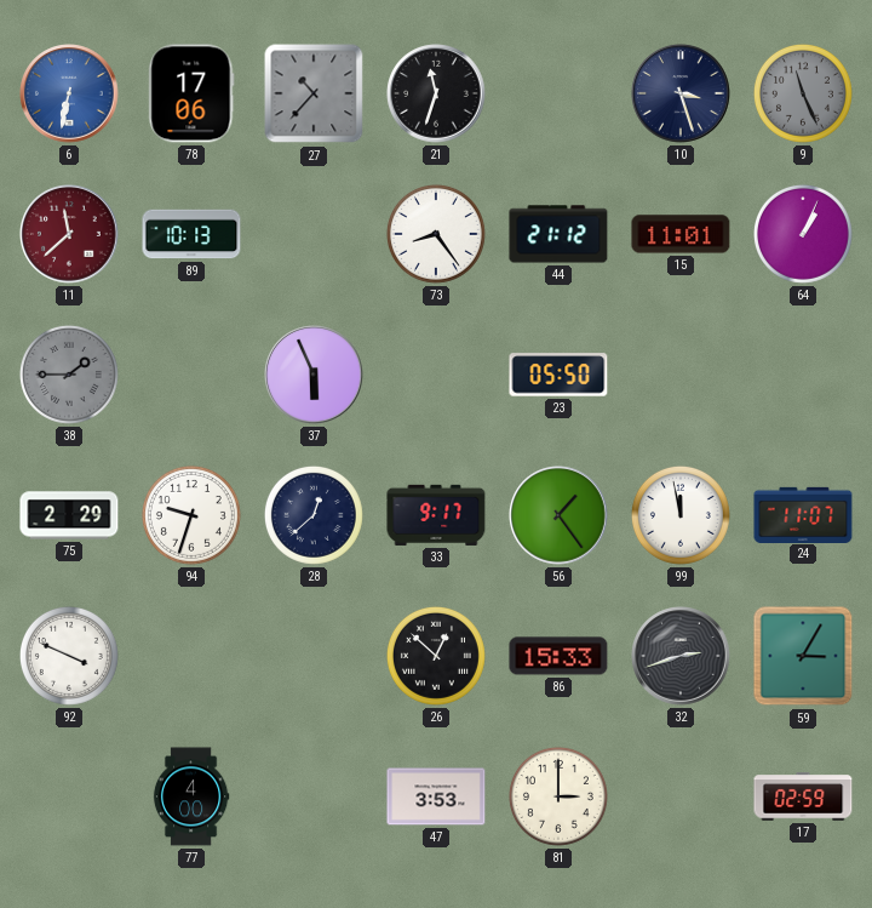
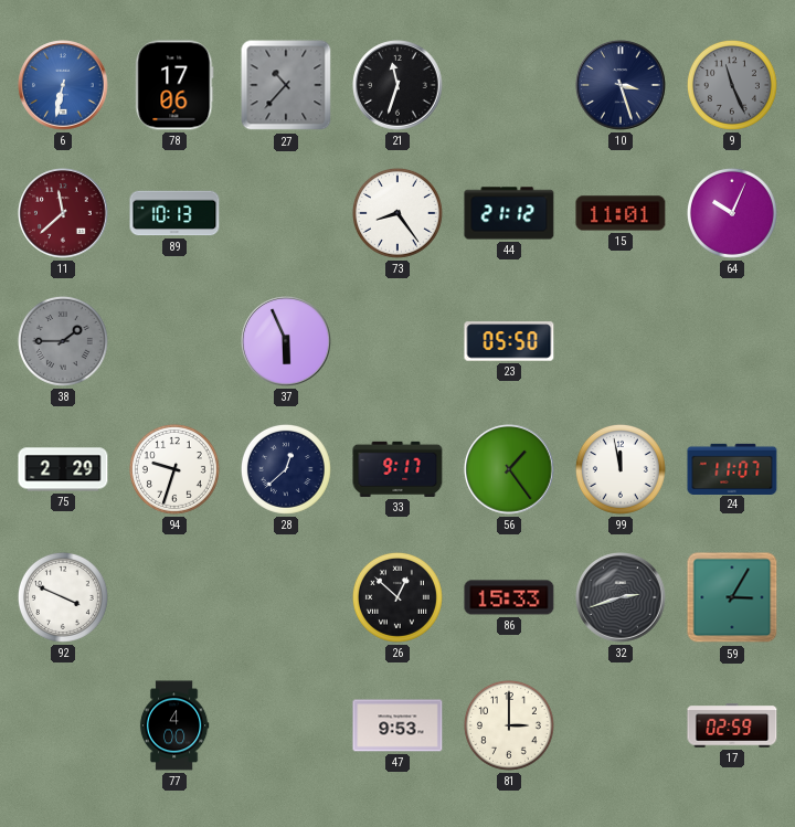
64: 1:04 -> 10:04
47: 3:53 -> 9:53
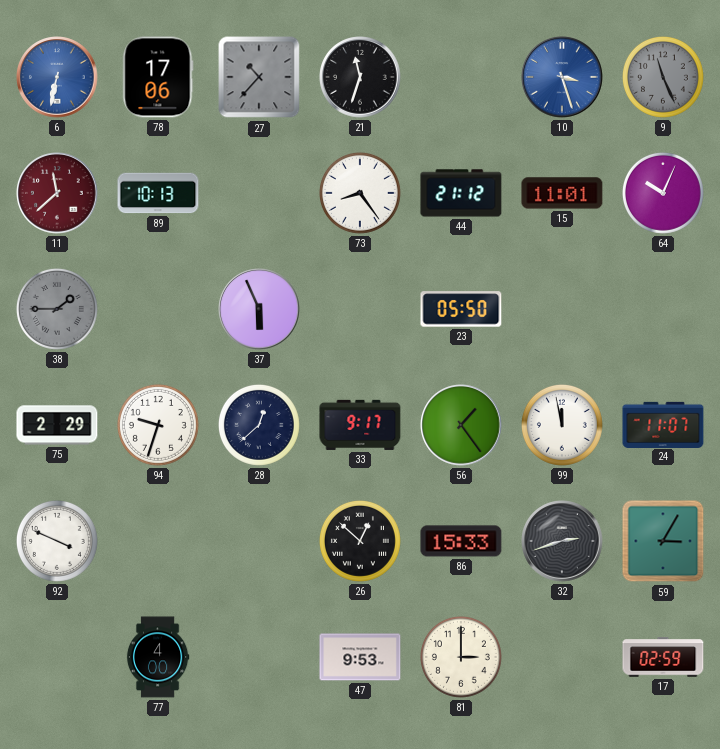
10 dial: navy -> blue
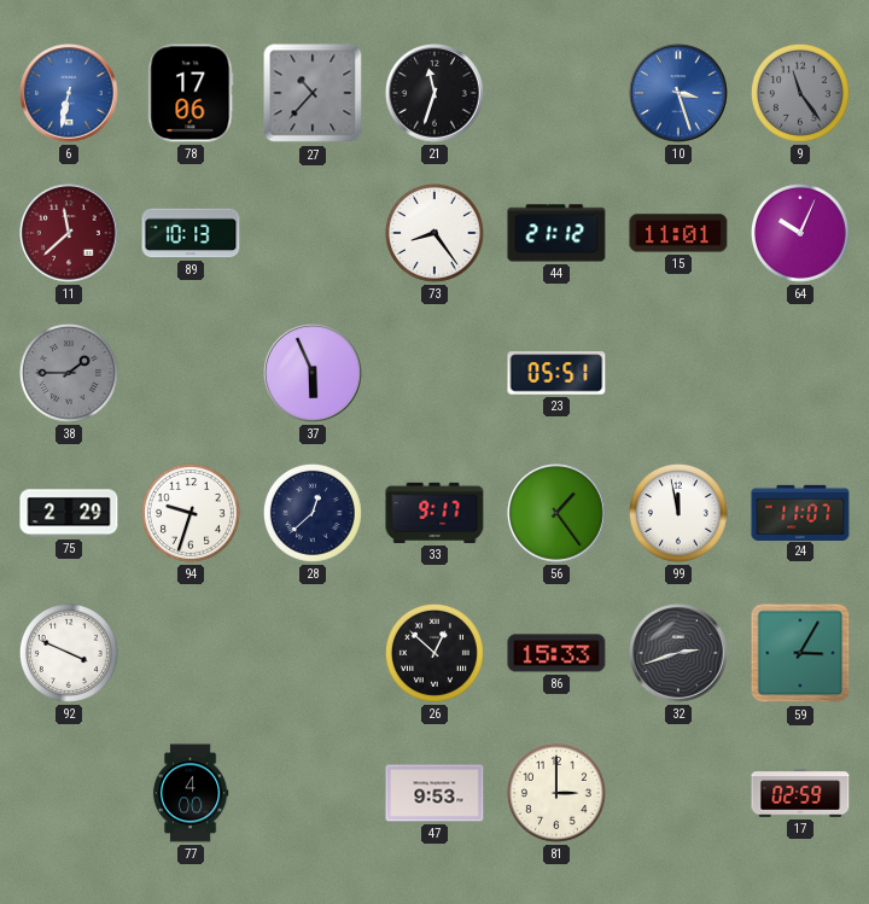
9: 11:26 -> 11:24
23: 05:50 -> 05:51
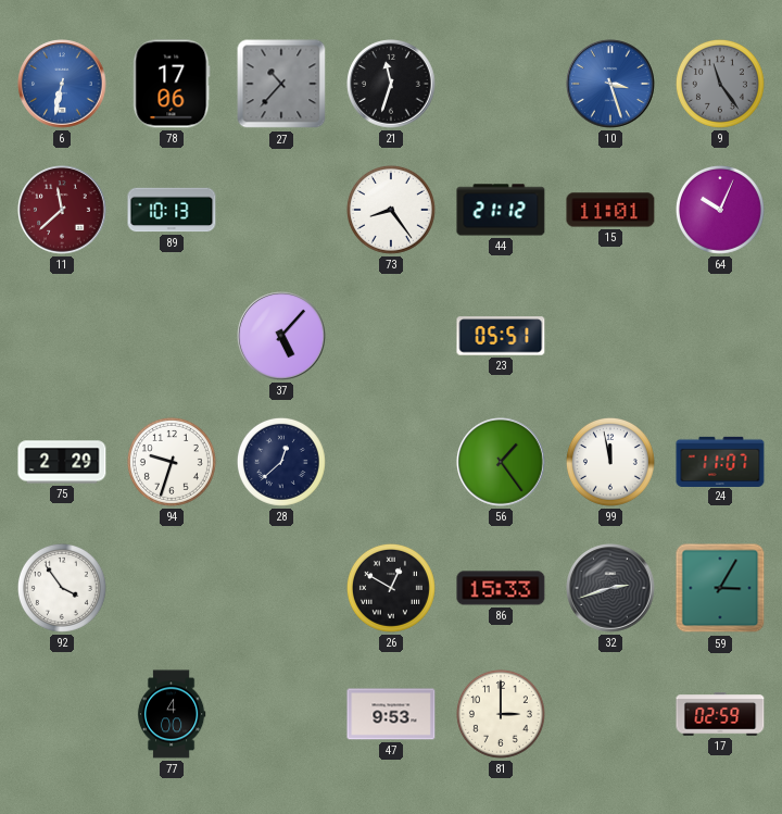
38: 1:45 -> none
37: 5:56 -> 5:07
33: 9:17 -> none
92: 3:49 -> 3:54
26: 12:52 -> 12:50
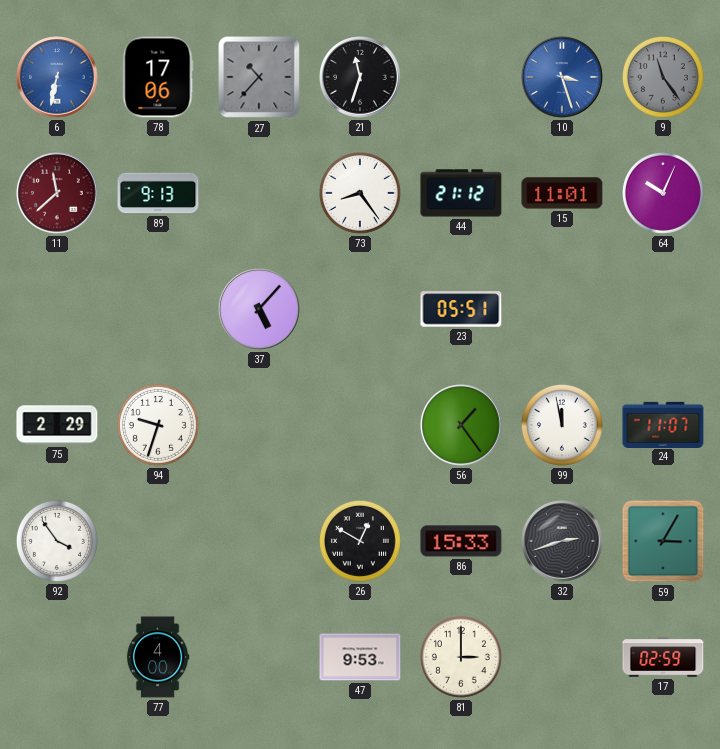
89: 10:13 -> 9:13
28: 12:38 -> none
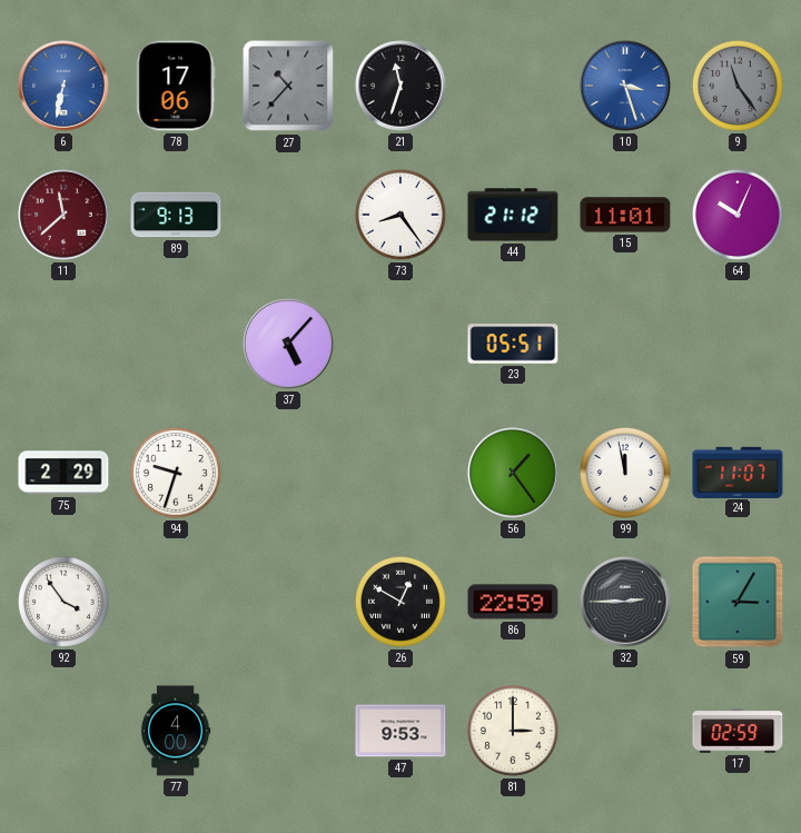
86: 15:33 -> 22:59
32: 2:42 -> 2:45
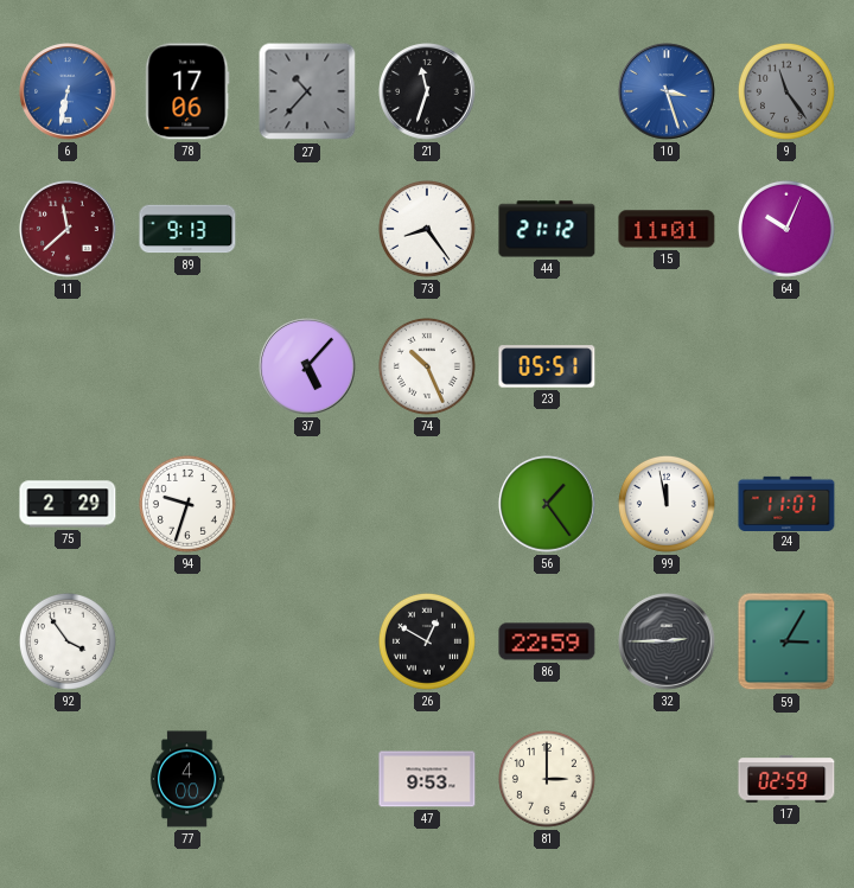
74: none -> 10:26
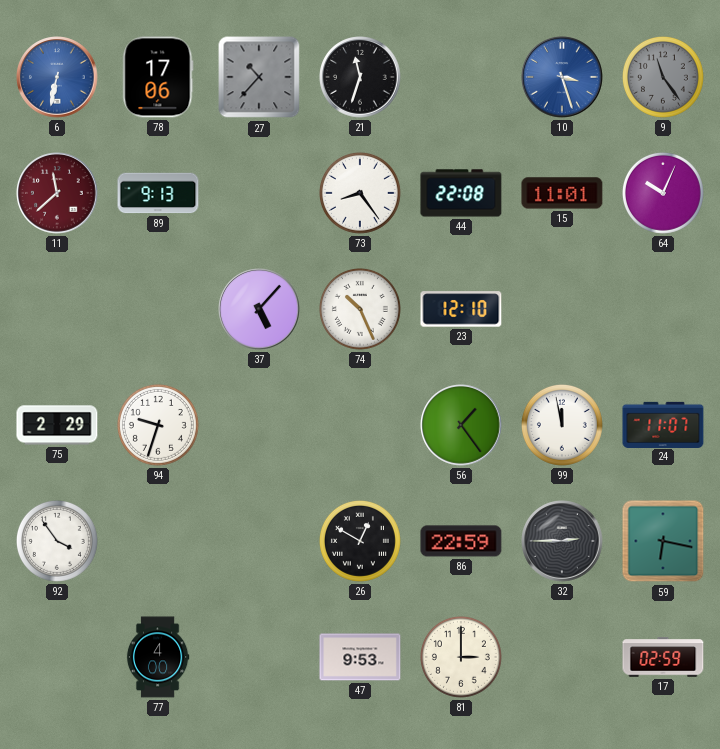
44: 21:12 -> 22:08
23: 05:51 -> 12:10
59: 3:05 -> 6:17
